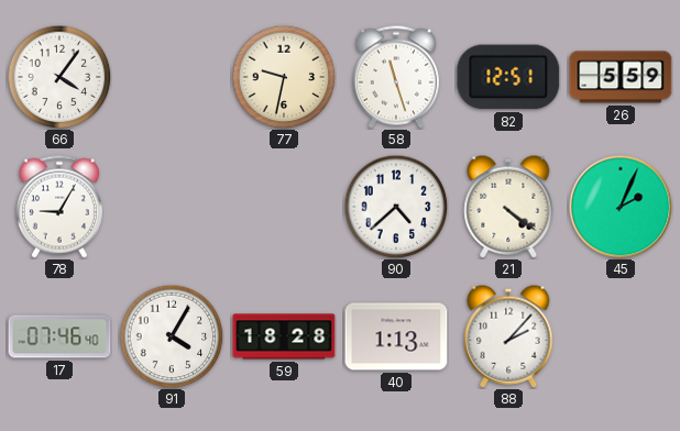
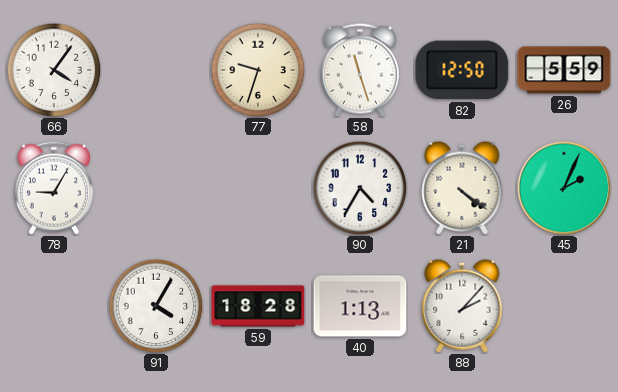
77: 9:32 -> 9:33
82: 12:51 -> 12:50
90: 4:38 -> 4:35
17: 07:46 -> none
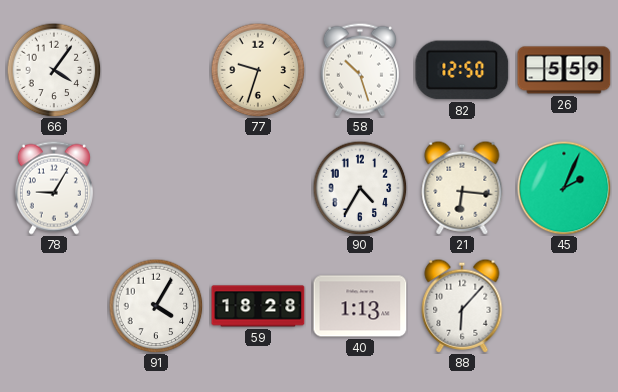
58: 11:27 -> 10:27
21: 4:21 -> 6:16
88: 2:07 -> 6:07
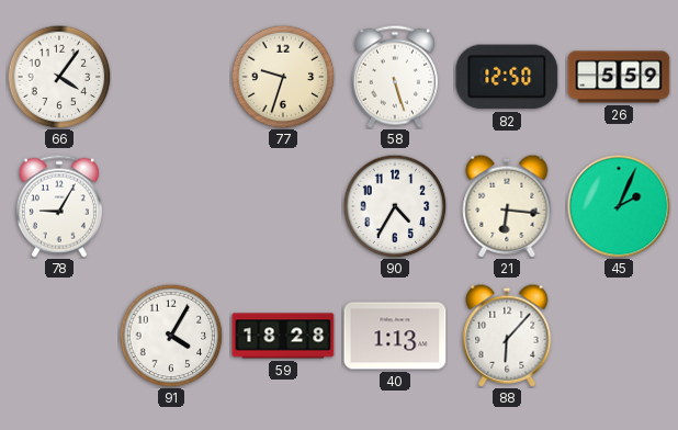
58: 10:27 -> 5:27
